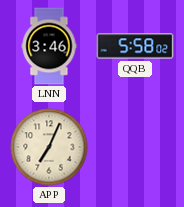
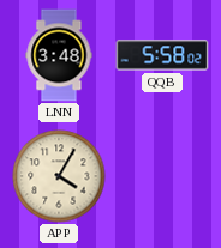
LNN: 3:46 -> 3:48
APP: 7:04 -> 4:05
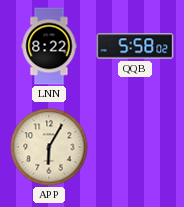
LNN: 3:48 -> 8:22
APP: 4:05 -> 6:05
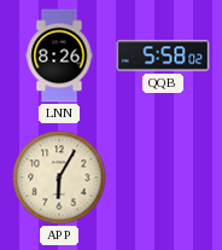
LNN: 8:22 -> 8:26
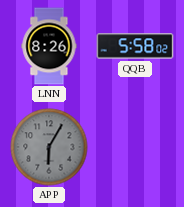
APP dial: cream -> grey
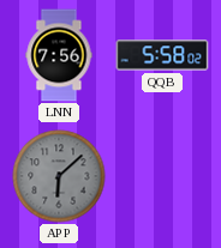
LNN: 8:26 -> 7:56
APP: 6:05 -> 6:08
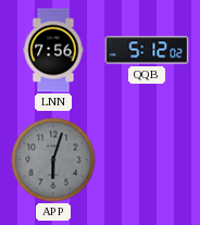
QQB: 5:58 -> 5:12
APP: 6:08 -> 6:03
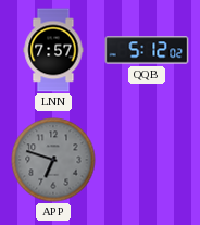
LNN: 7:56 -> 7:57
APP: 6:03 -> 6:48
